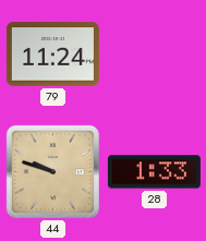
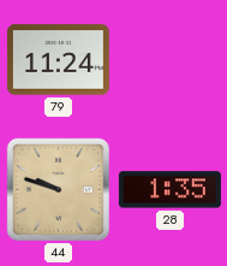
28: 1:33 -> 1:35
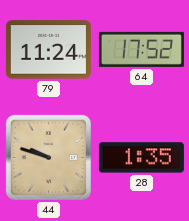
64: none -> 17:52
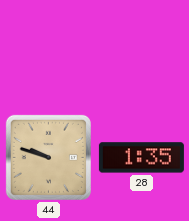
79: 11:24 -> none
64: 17:52 -> none
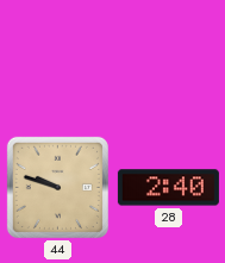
28: 1:35 -> 2:40
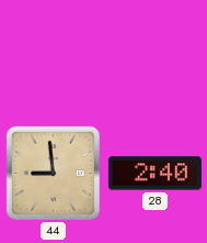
44: 9:48 -> 8:59
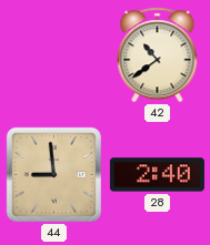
42: none -> 10:39
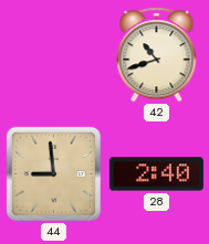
42: 10:39 -> 10:42
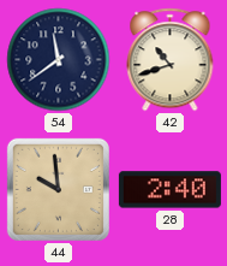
54: none -> 11:39
44: 8:59 -> 9:59
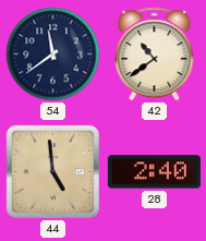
42: 10:42 -> 10:39
44: 9:59 -> 4:59
